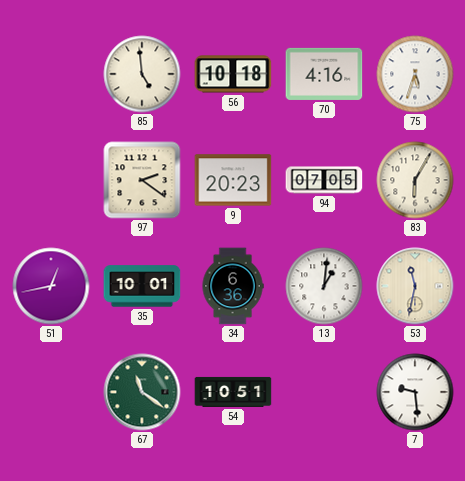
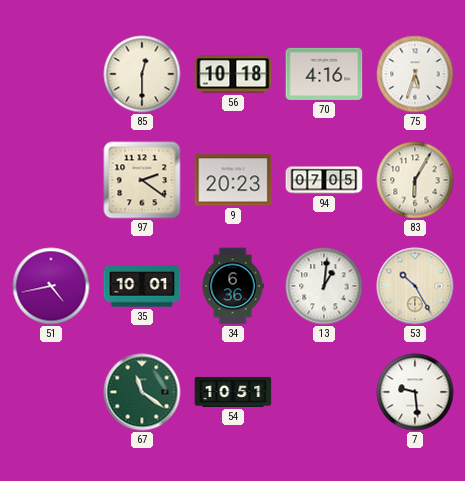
85: 4:59 -> 12:30
51: 12:43 -> 4:43
53: 11:32 -> 10:25
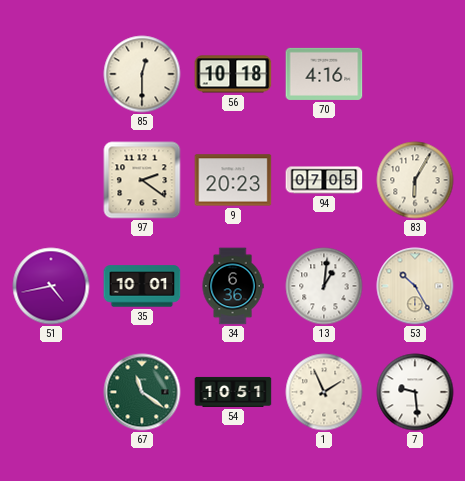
75: 5:33 -> none
1: none -> 1:56
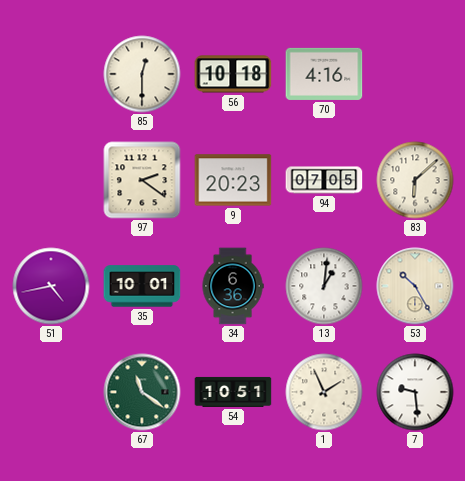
83: 6:05 -> 6:08
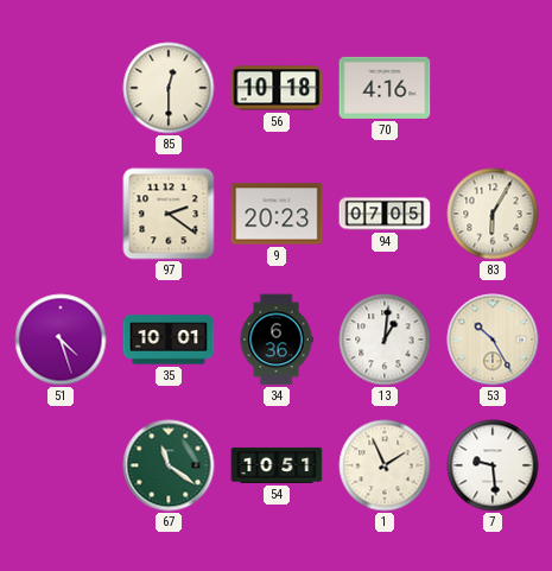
83: 6:08 -> 6:05
51: 4:43 -> 4:27
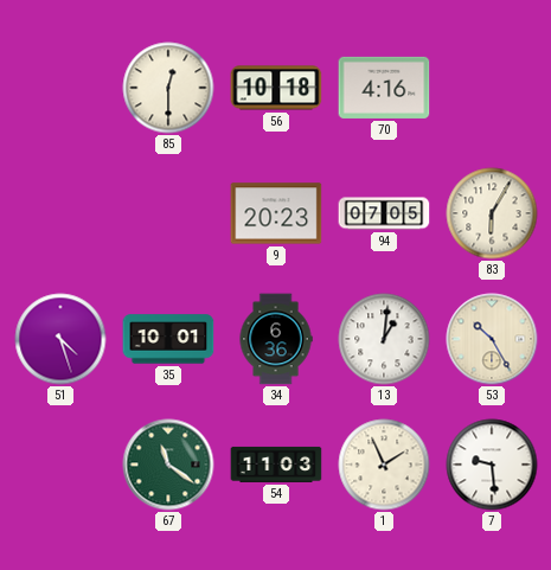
97: 2:21 -> none
54: 10:51 -> 11:03
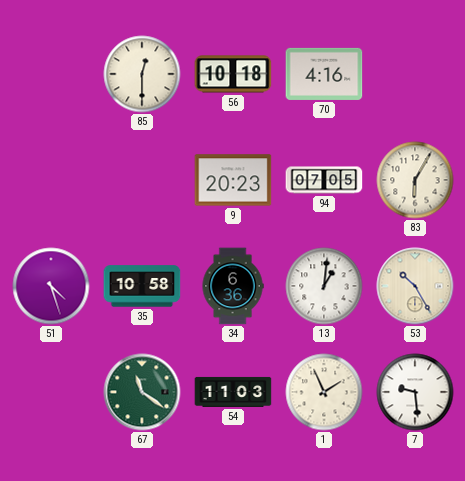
35: 10:01 -> 10:58
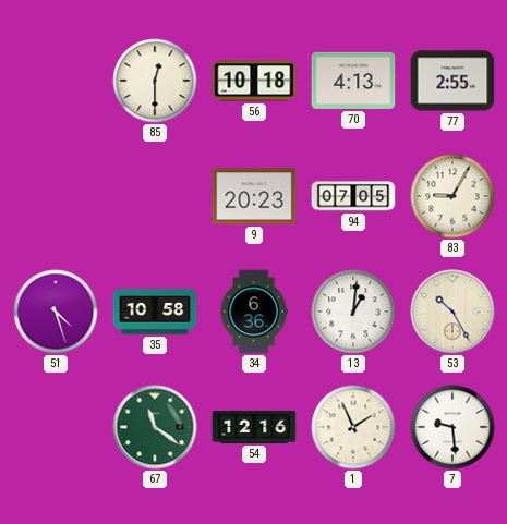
70: 4:16 -> 4:13
77: none -> 2:55
83: 6:05 -> 9:05
54: 11:03 -> 12:16
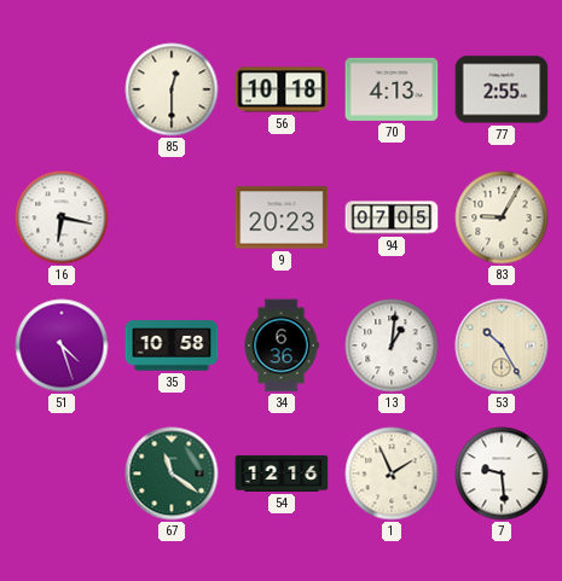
16: none -> 6:17
